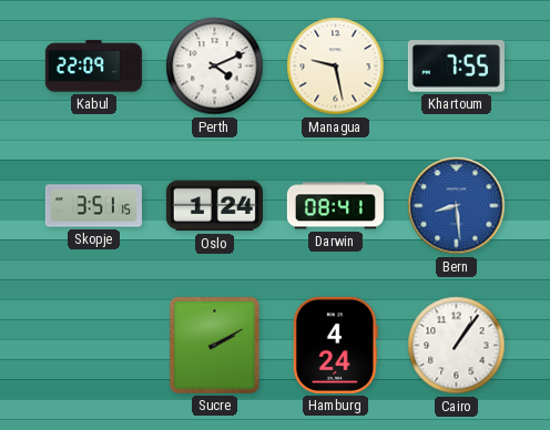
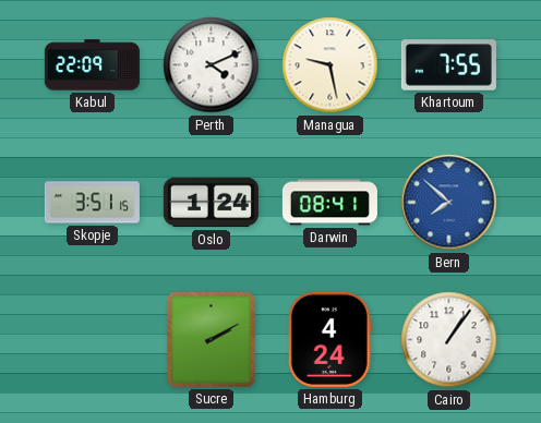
Bern: 8:29 -> 7:52
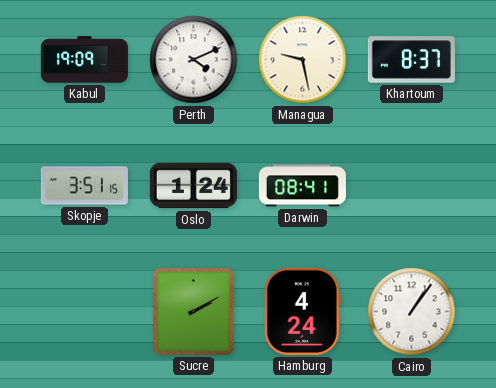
Kabul: 22:09 -> 19:09
Khartoum: 7:55 -> 8:37
Bern: 7:52 -> none
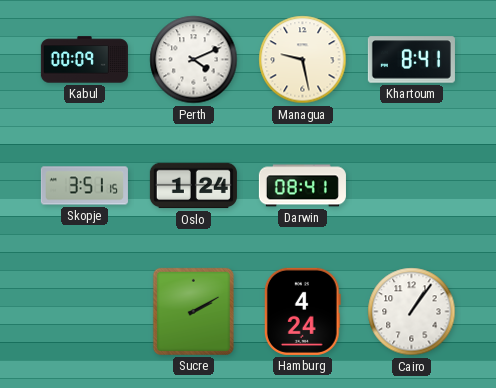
Kabul: 19:09 -> 00:09
Khartoum: 8:37 -> 8:41
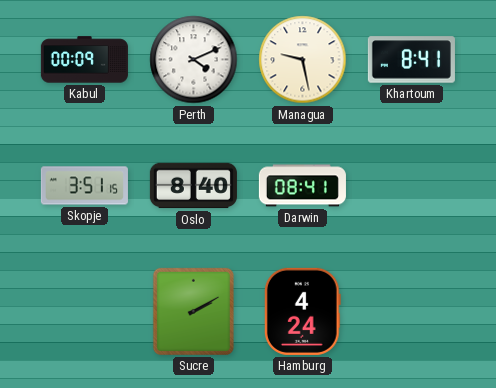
Oslo: 1:24 -> 8:40
Cairo: 1:06 -> none
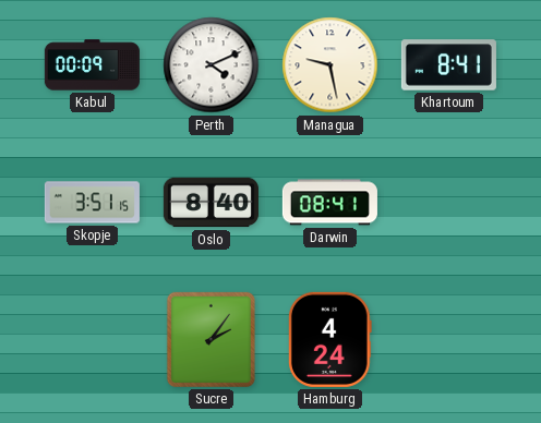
Sucre: 2:10 -> 2:06
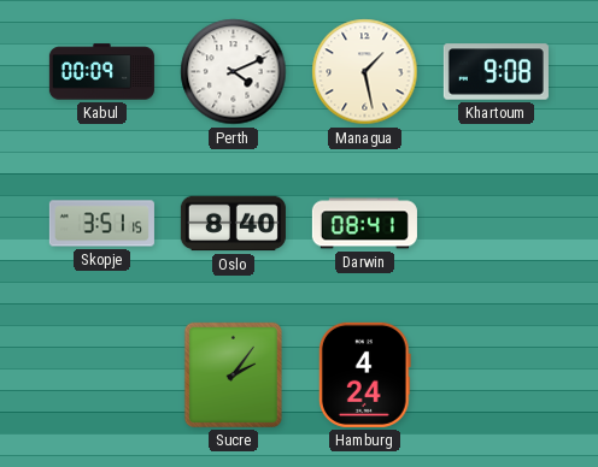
Managua: 9:28 -> 1:28
Khartoum: 8:41 -> 9:08
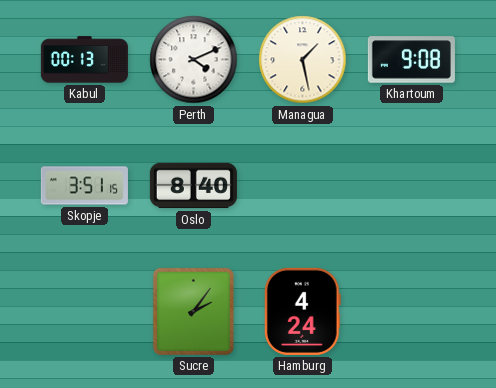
Kabul: 00:09 -> 00:13
Darwin: 08:41 -> none
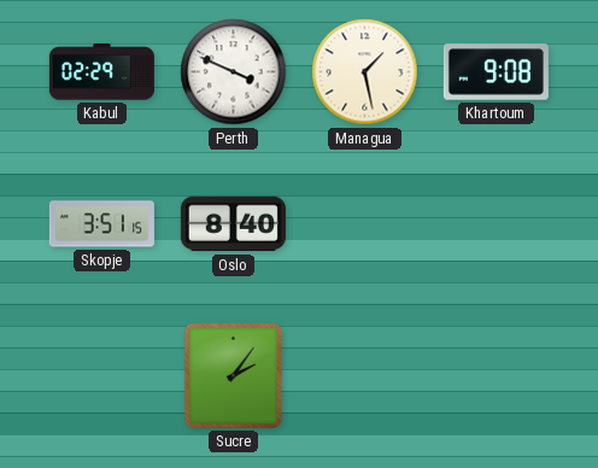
Kabul: 00:13 -> 02:29
Perth: 4:11 -> 3:49
Hamburg: 4:24 -> none
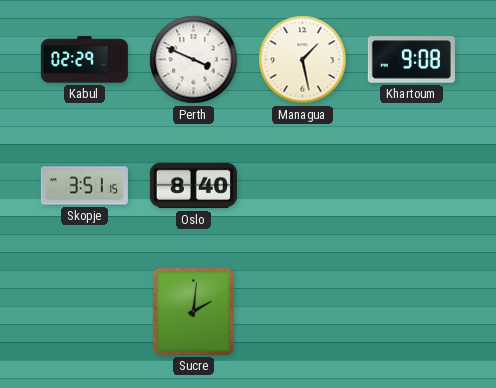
Sucre: 2:06 -> 2:01
